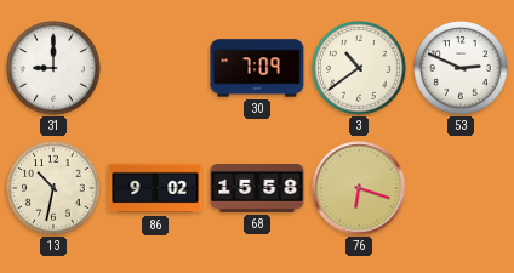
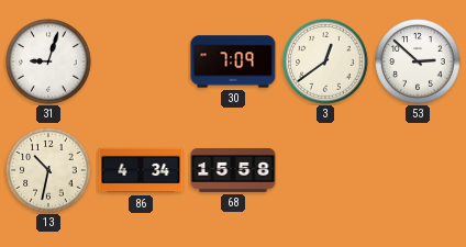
31: 9:00 -> 9:03
3: 10:39 -> 12:39
53: 2:49 -> 2:52
86: 9:02 -> 4:34
76: 6:18 -> none
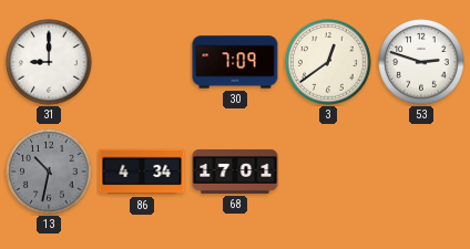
31: 9:03 -> 9:00
53: 2:52 -> 2:48
13 dial: cream -> grey
68: 15:58 -> 17:01
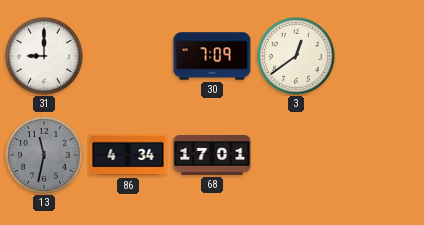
53: 2:48 -> none
13: 10:32 -> 11:32
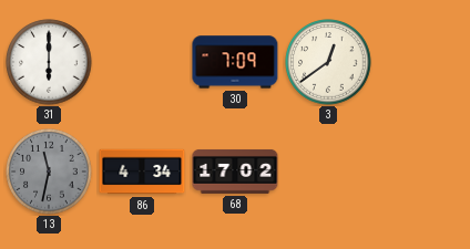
31: 9:00 -> 6:00
68: 17:01 -> 17:02
